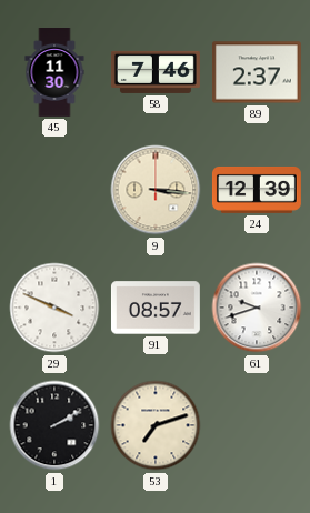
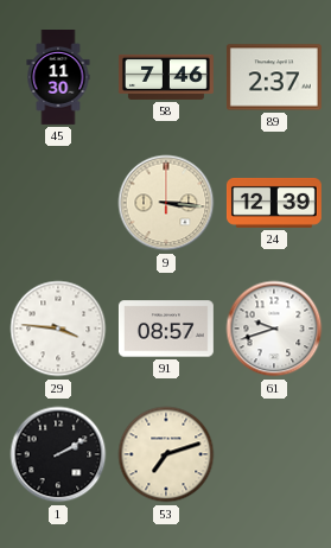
29: 3:49 -> 3:46
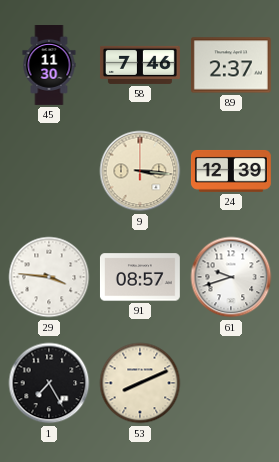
1: 2:10 -> 7:25
53: 7:12 -> 8:11
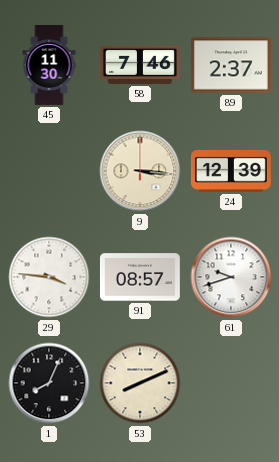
1: 7:25 -> 8:04
